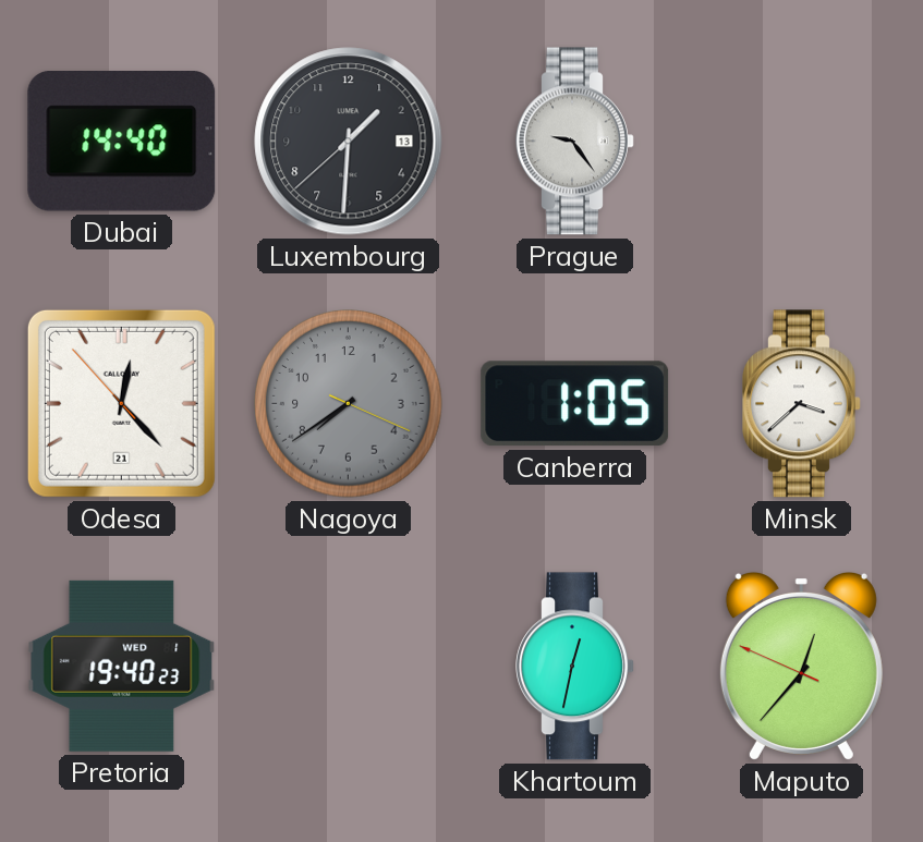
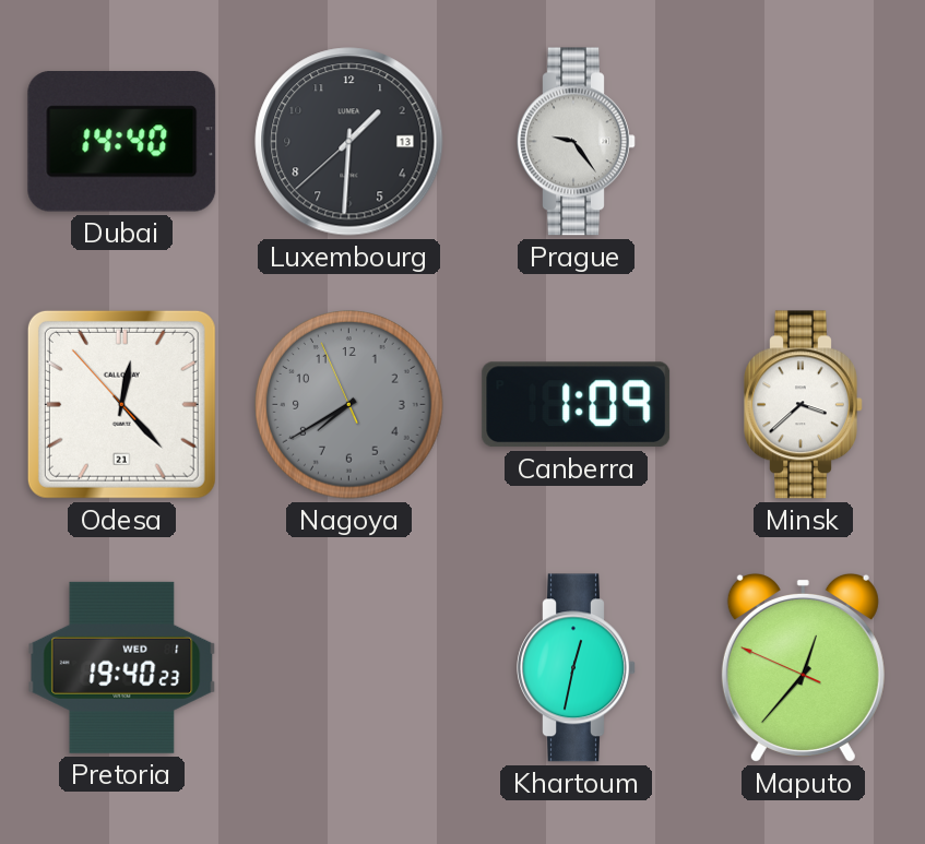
Nagoya: 7:39:19 -> 7:39:56
Canberra: 1:05 -> 1:09
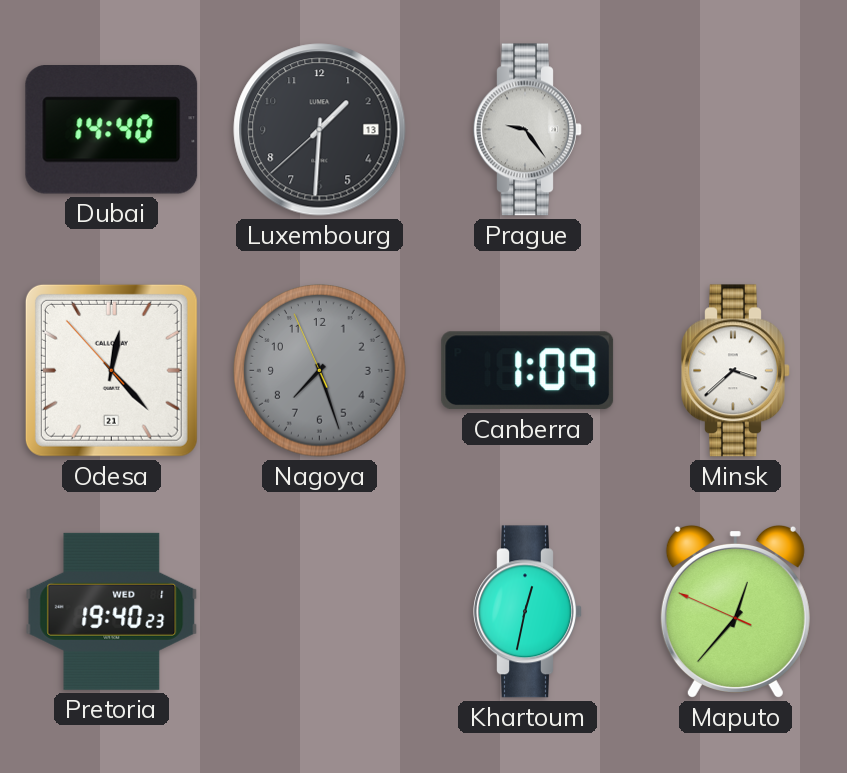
Nagoya: 7:39 -> 7:26
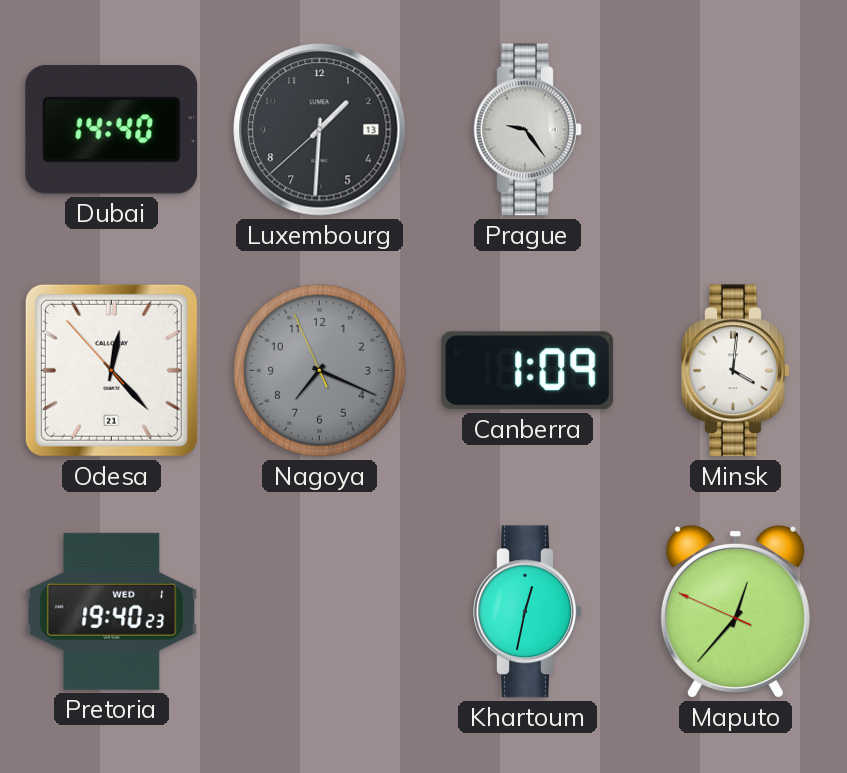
Nagoya: 7:26 -> 7:18
Minsk: 3:38 -> 4:01
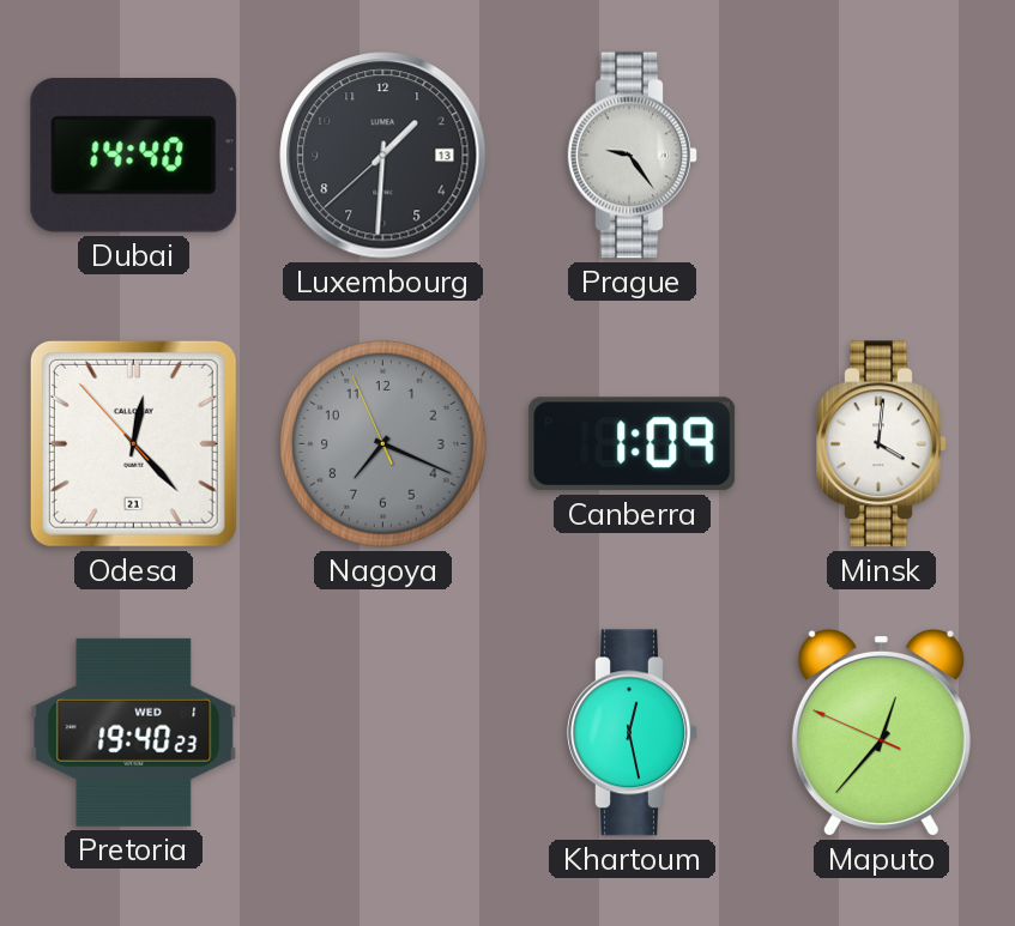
Khartoum: 12:32 -> 12:28
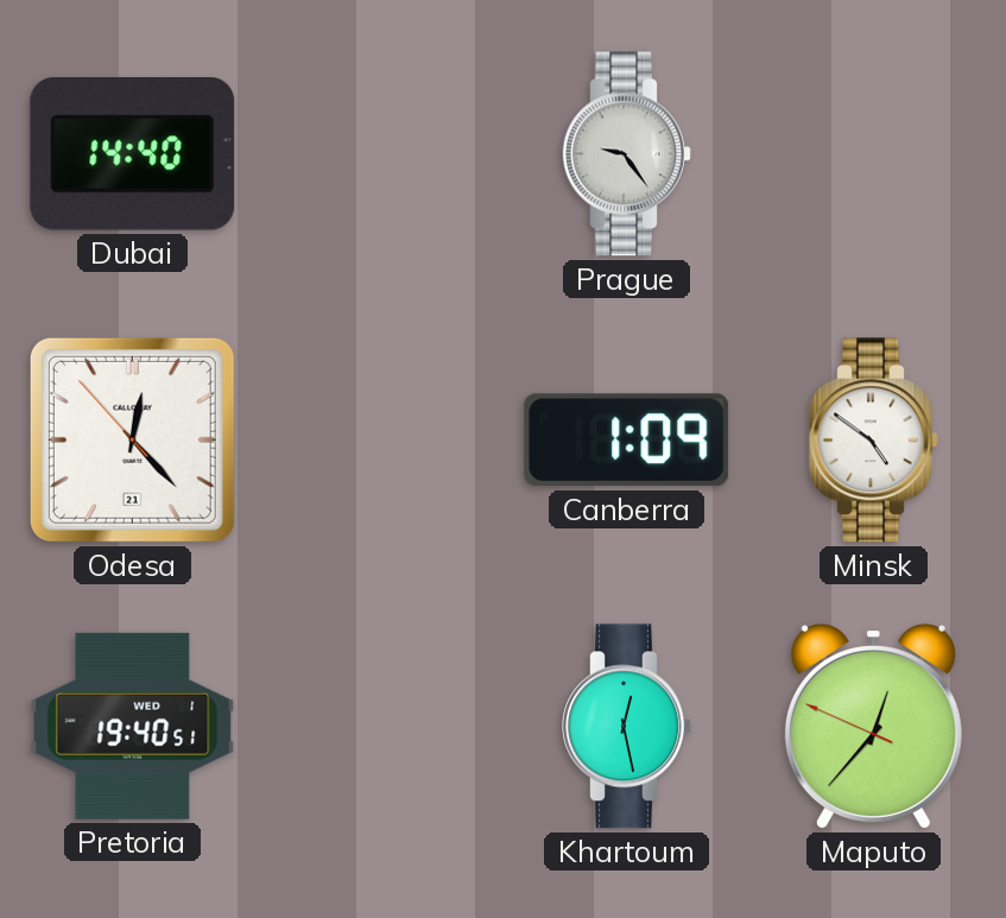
Luxembourg: 1:30 -> none
Nagoya: 7:18 -> none
Minsk: 4:01 -> 4:51
Pretoria: 19:40:23 -> 19:40:51
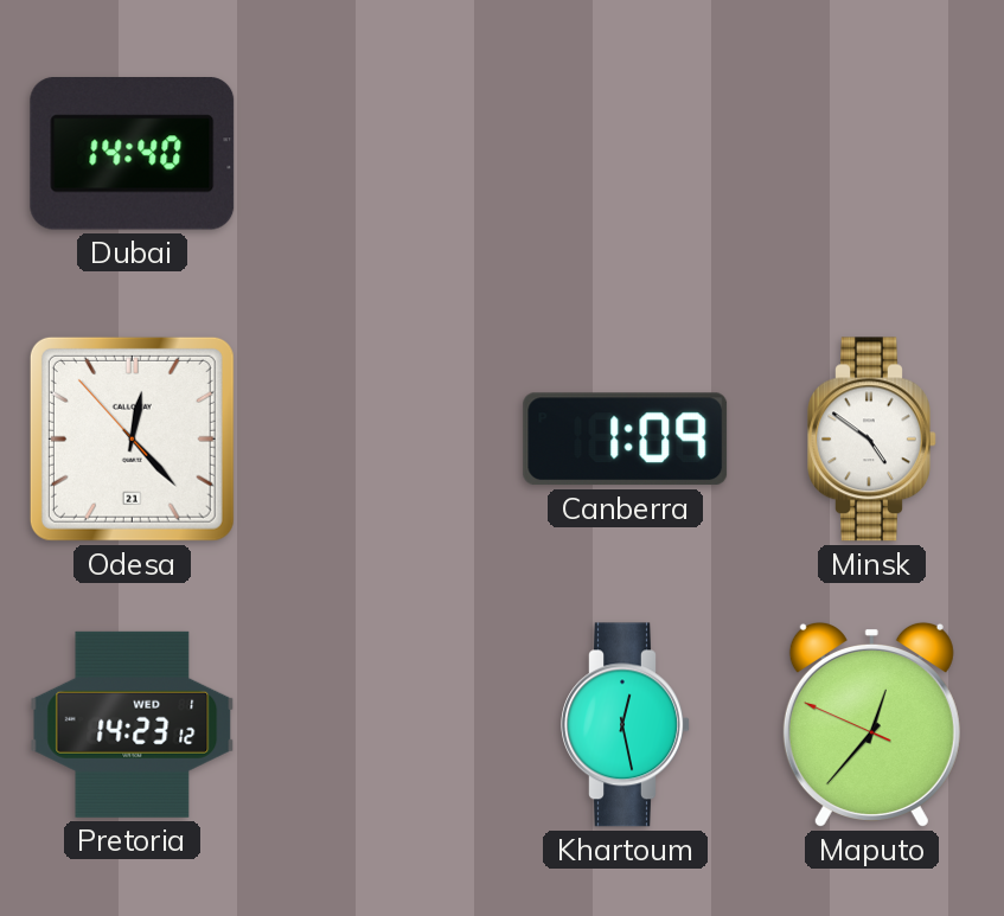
Prague: 9:24 -> none
Pretoria: 19:40 -> 14:23
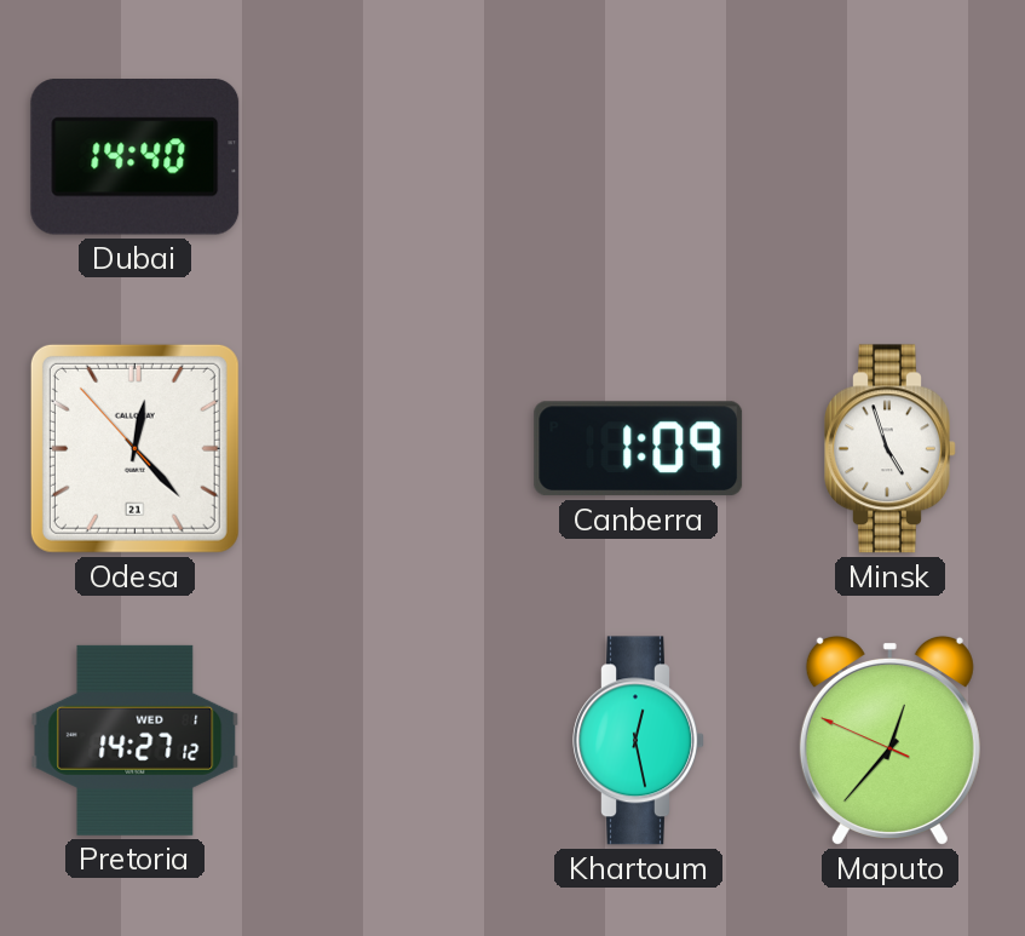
Minsk: 4:51 -> 4:57
Pretoria: 14:23 -> 14:27
